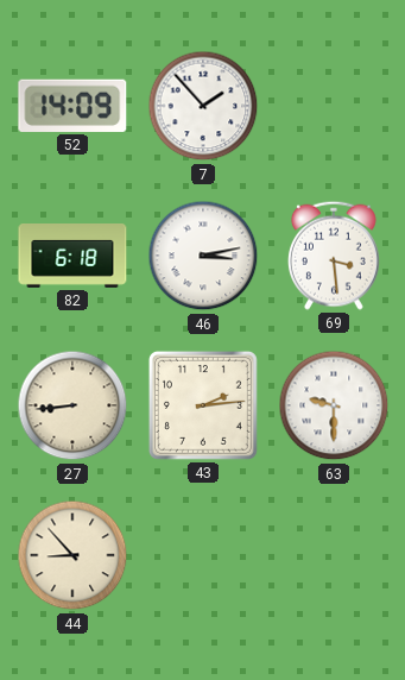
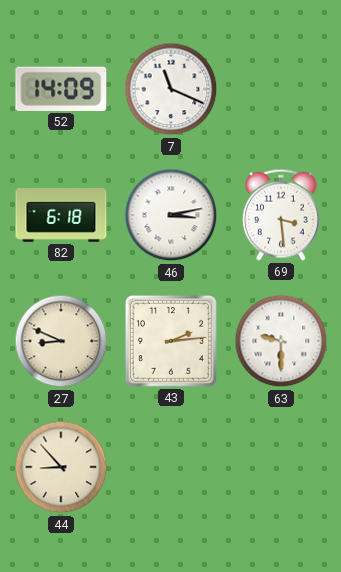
7: 1:53 -> 11:19
27: 8:44 -> 8:49
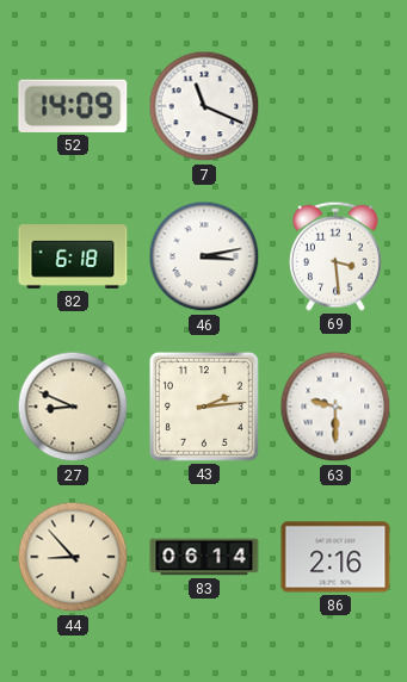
83: none -> 06:14
86: none -> 2:16
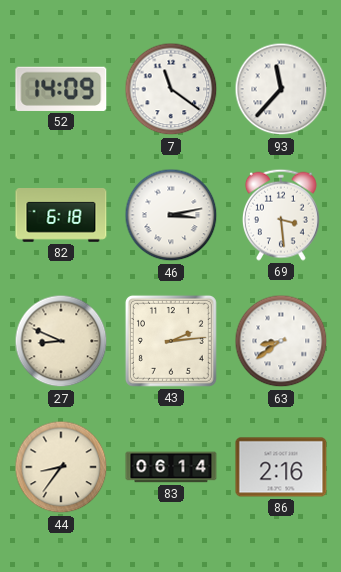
7: 11:19 -> 11:21
93: none -> 11:37
63: 9:30 -> 8:39
44: 8:53 -> 8:36
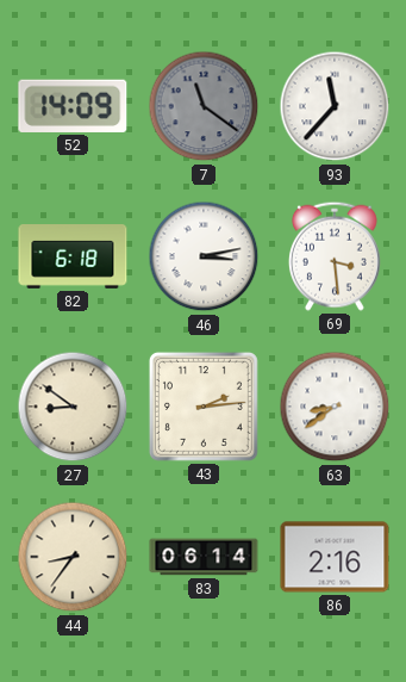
7 dial: white -> grey
27: 8:49 -> 8:51
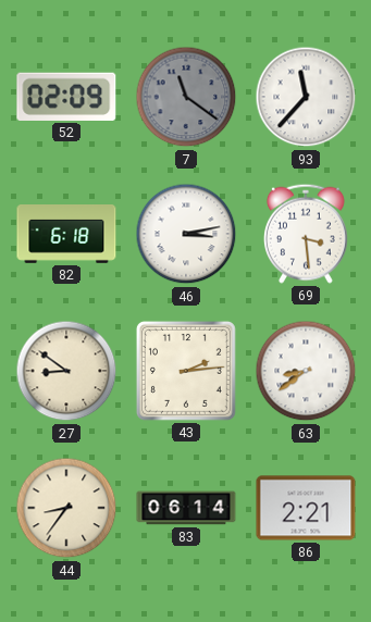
52: 14:09 -> 02:09
86: 2:16 -> 2:21
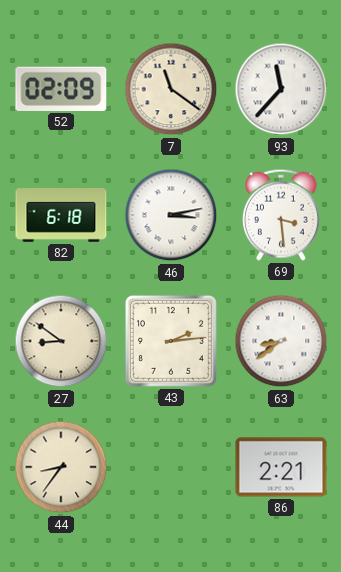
7 dial: grey -> cream
83: 06:14 -> none
